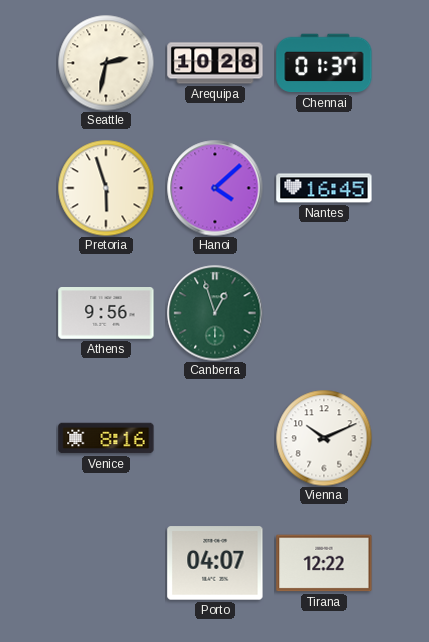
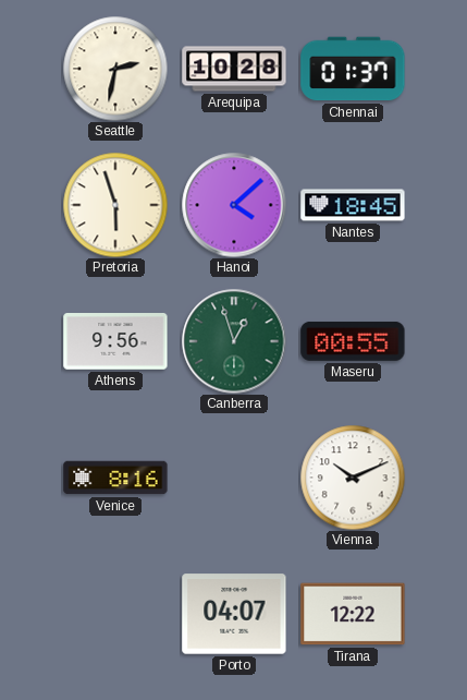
Nantes: 16:45 -> 18:45
Maseru: none -> 00:55
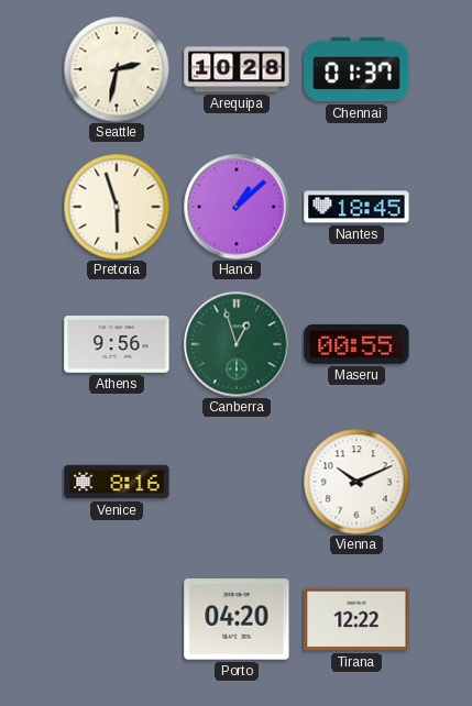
Hanoi: 4:08 -> 1:08
Porto: 04:07 -> 04:20
